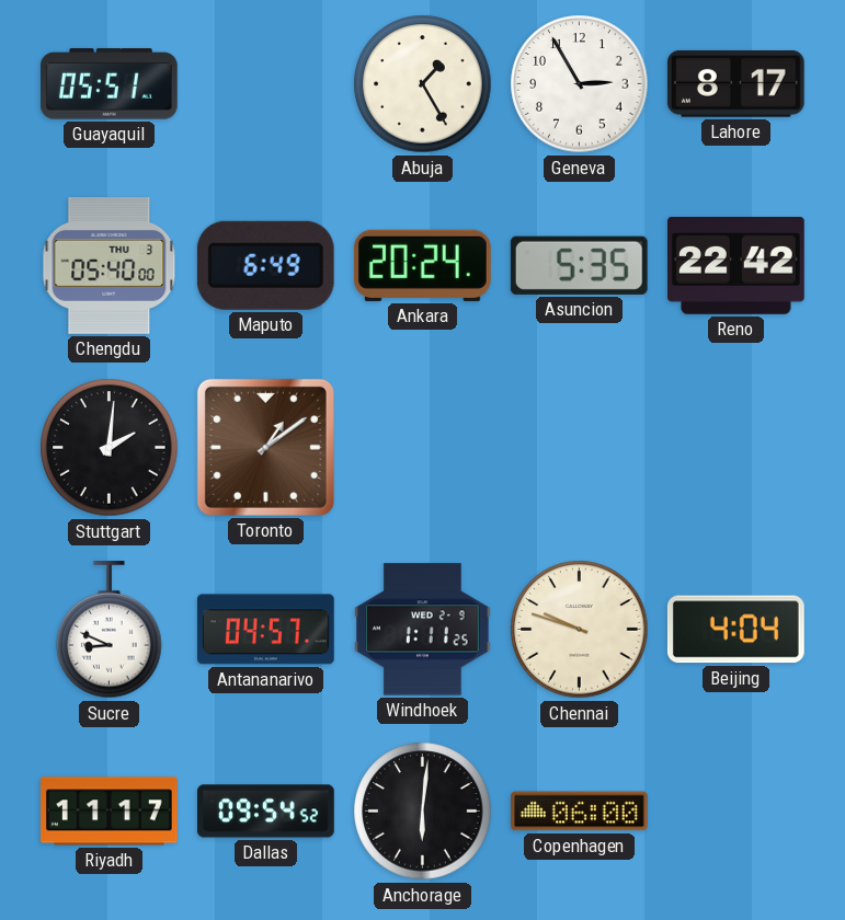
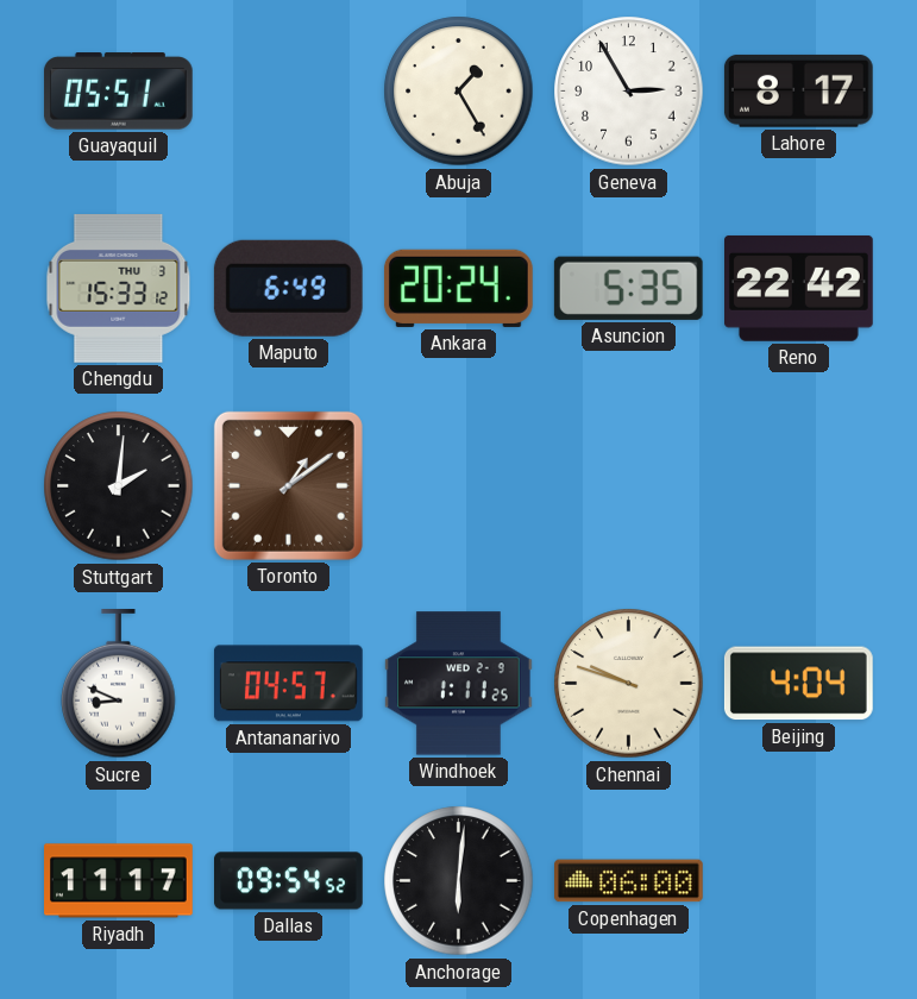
Chengdu: 05:40 -> 15:33
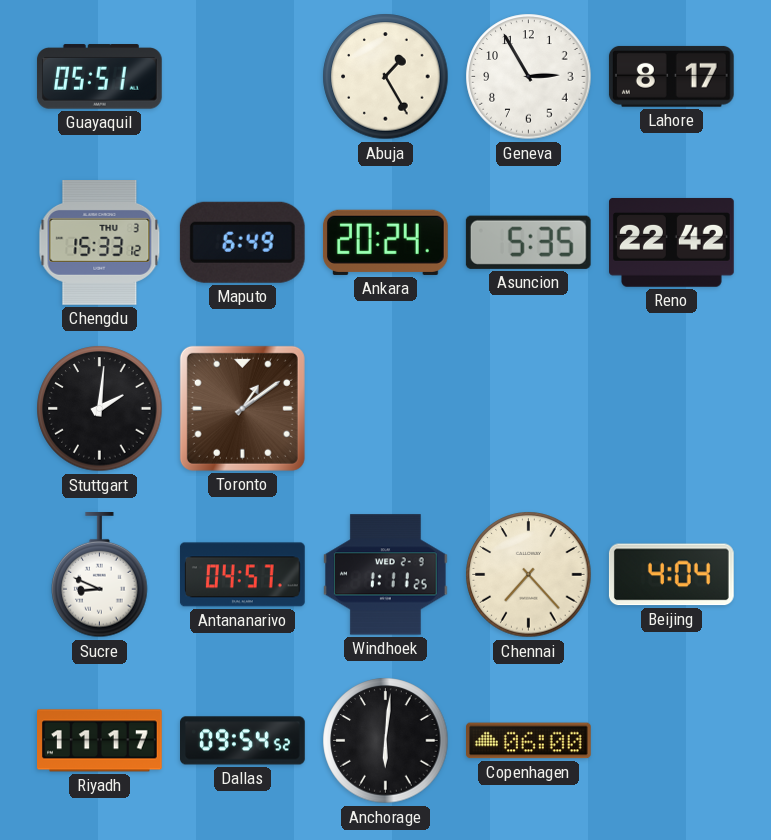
Chennai: 9:48 -> 7:23
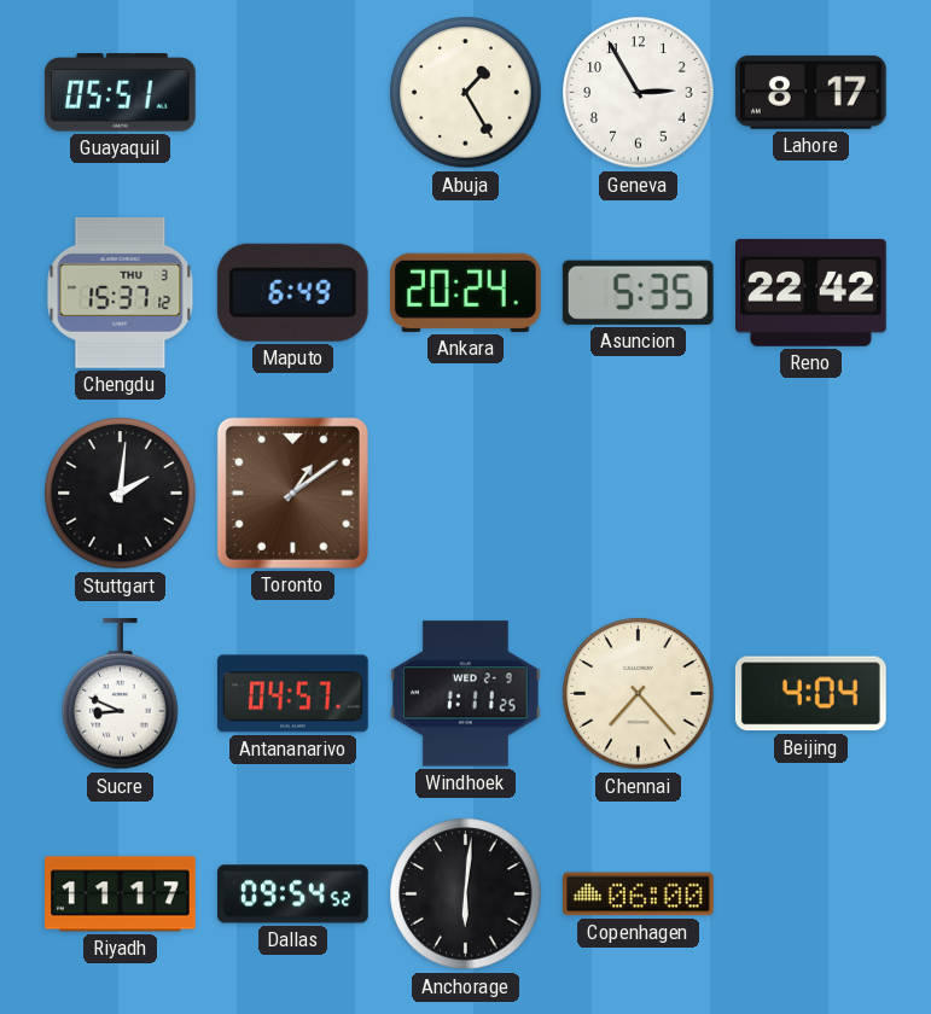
Chengdu: 15:33 -> 15:37
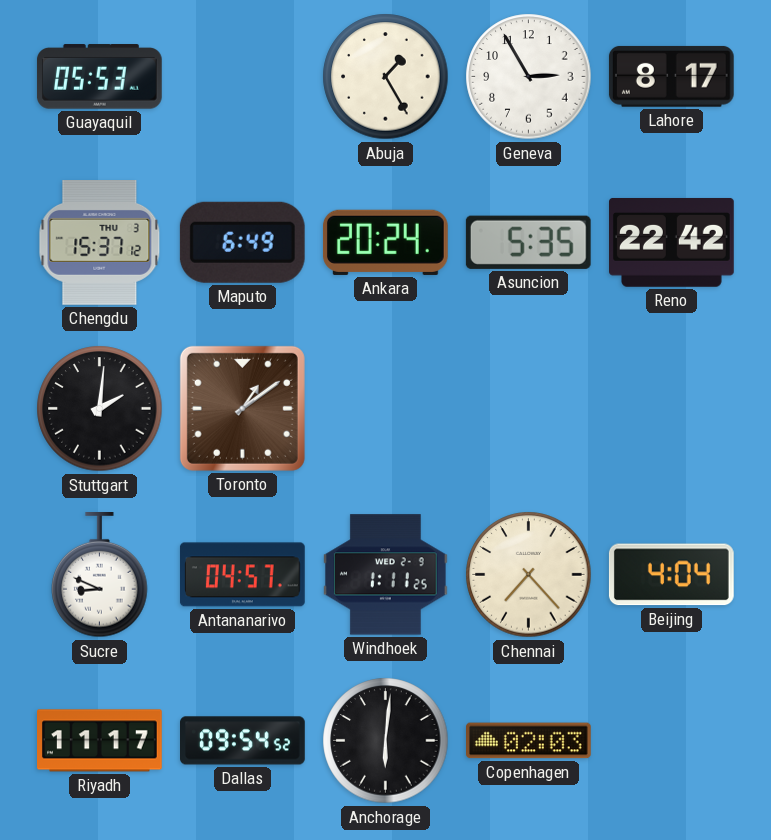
Guayaquil: 05:51 -> 05:53
Copenhagen: 06:00 -> 02:03
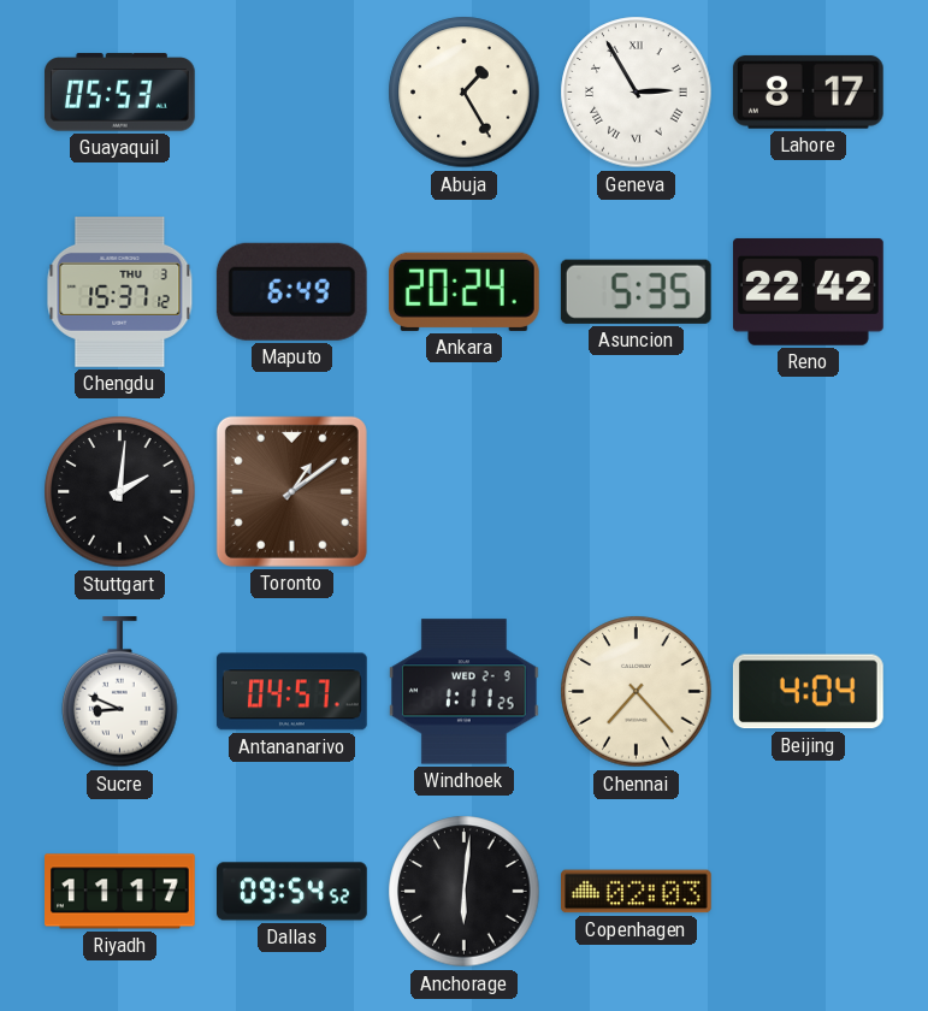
Geneva numerals: Arabic -> Roman
